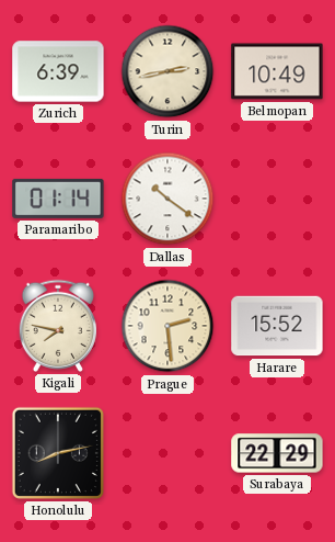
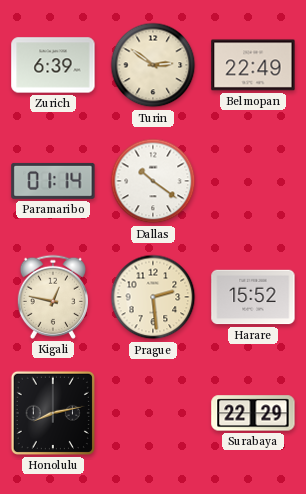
Turin: 2:43 -> 2:51
Belmopan: 10:49 -> 22:49
Kigali: 7:47 -> 12:47
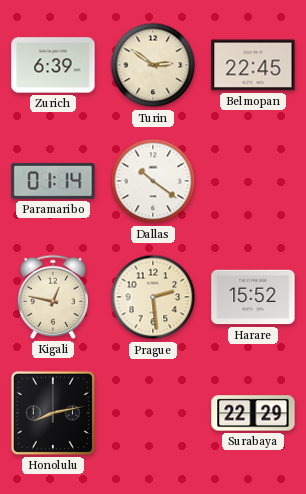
Belmopan: 22:49 -> 22:45
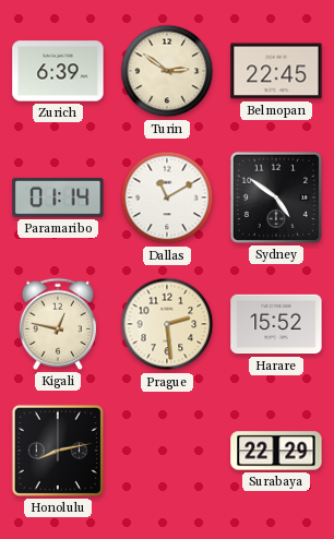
Dallas: 10:21 -> 11:10
Sydney: none -> 4:51
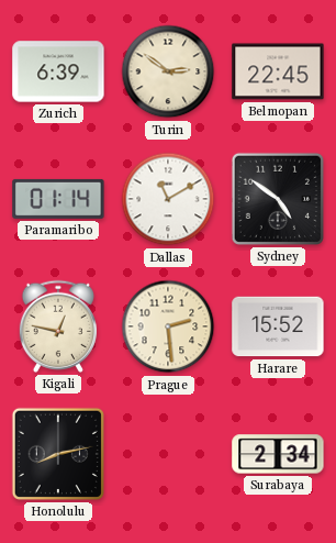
Surabaya: 22:29 -> 2:34
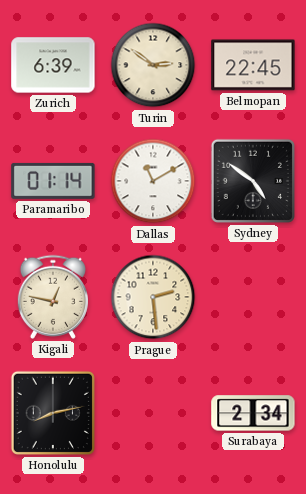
Harare: 15:52 -> none
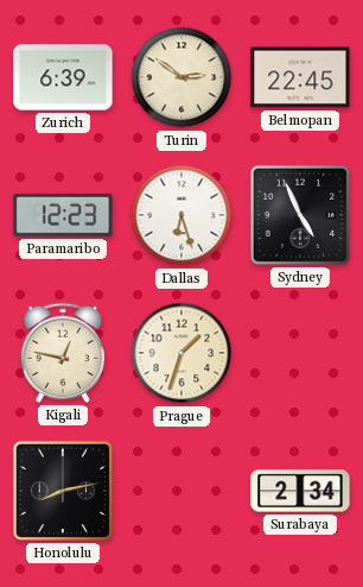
Paramaribo: 01:14 -> 12:23
Dallas: 11:10 -> 6:27
Sydney: 4:51 -> 4:56
Prague: 2:29 -> 1:33
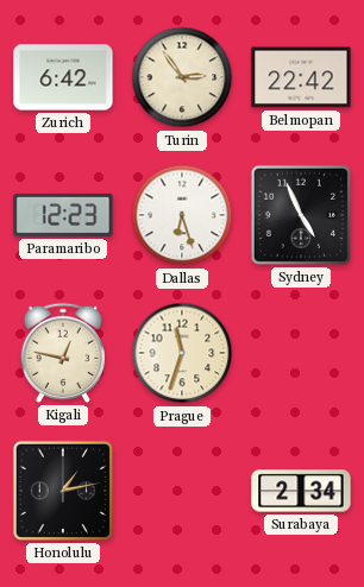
Zurich: 6:39 -> 6:42
Turin: 2:51 -> 2:54
Belmopan: 22:45 -> 22:42
Prague: 1:33 -> 11:33
Honolulu: 8:13 -> 1:13
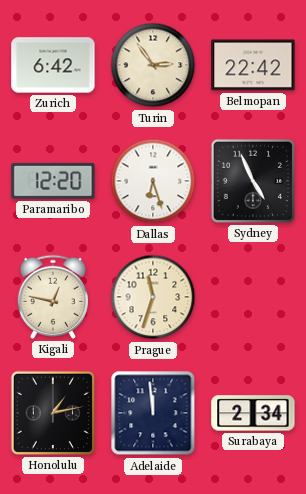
Paramaribo: 12:23 -> 12:20
Adelaide: none -> 11:59
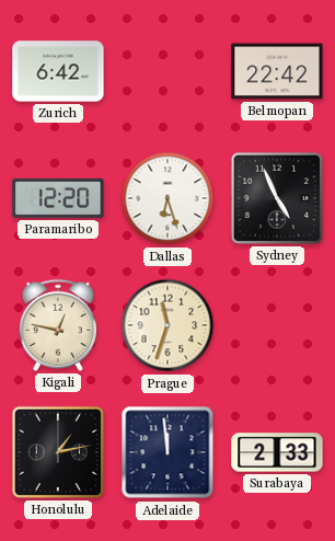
Turin: 2:54 -> none
Surabaya: 2:34 -> 2:33
